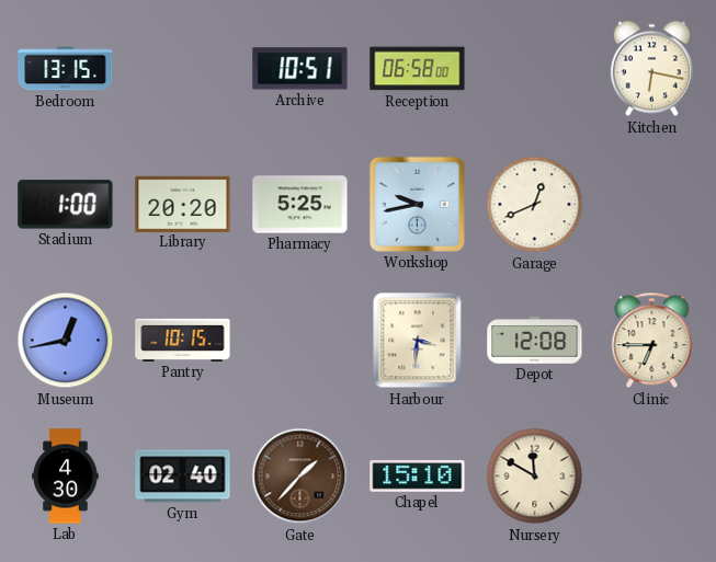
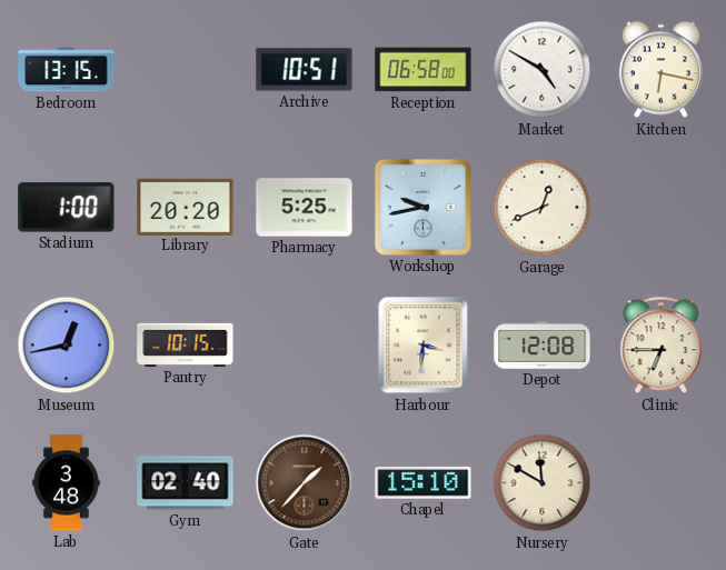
Market: none -> 4:50
Lab: 4:30 -> 3:48
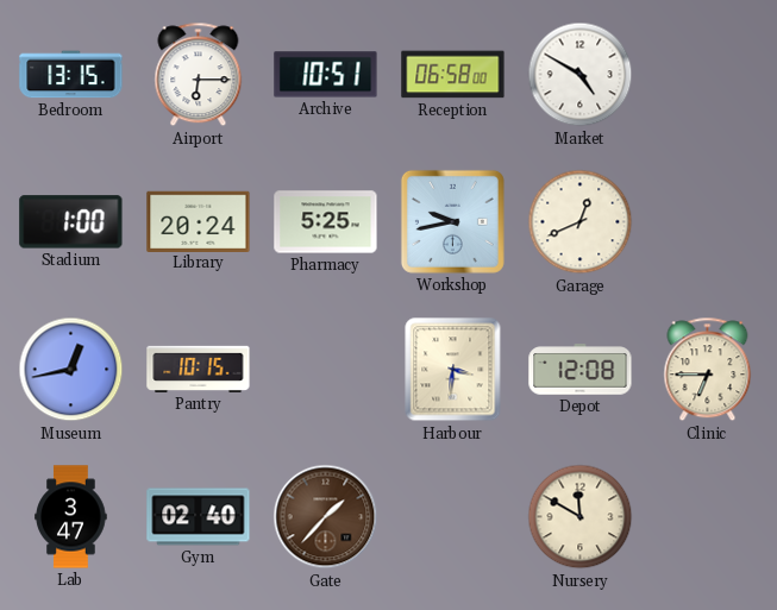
Airport: none -> 6:15
Kitchen: 6:17 -> none
Library: 20:20 -> 20:24
Lab: 3:48 -> 3:47
Chapel: 15:10 -> none
